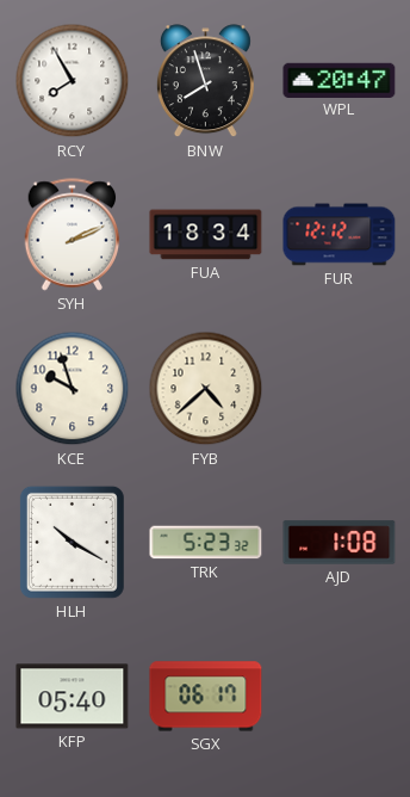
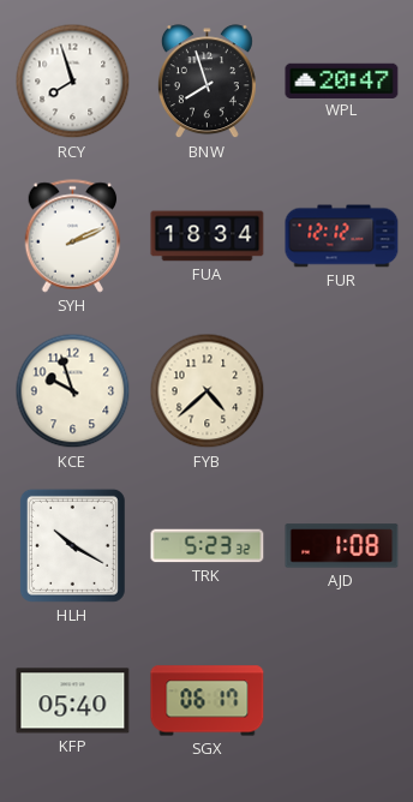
RCY: 7:55 -> 7:57
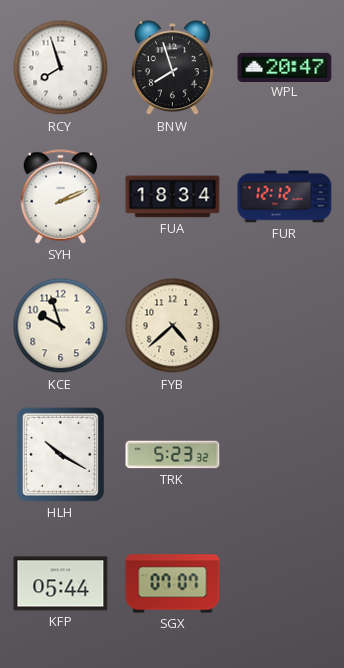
AJD: 1:08 -> none
KFP: 05:40 -> 05:44
SGX: 06:17 -> 07:07
